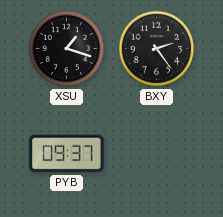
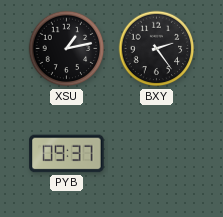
XSU: 1:18 -> 1:13
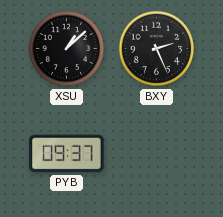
XSU: 1:13 -> 1:08
BXY: 2:24 -> 2:26
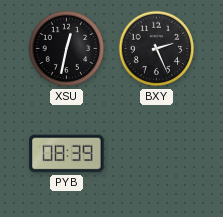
XSU: 1:08 -> 12:32
PYB: 09:37 -> 08:39
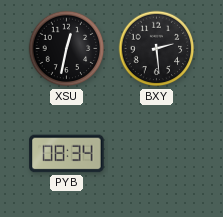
BXY: 2:26 -> 2:29
PYB: 08:39 -> 08:34
